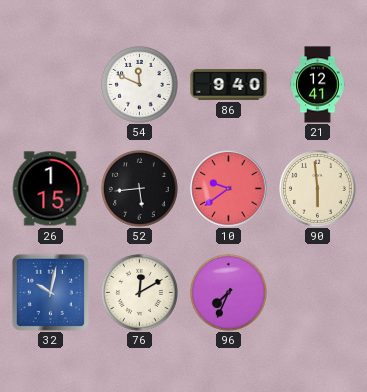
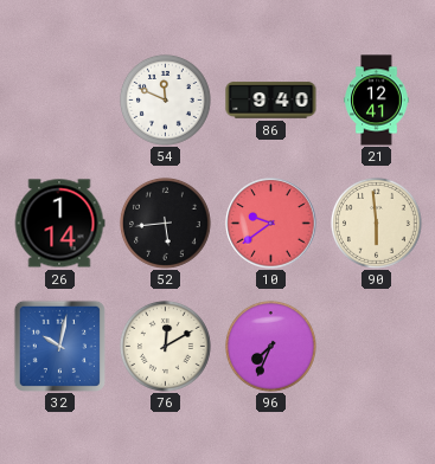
26: 1:15 -> 1:14
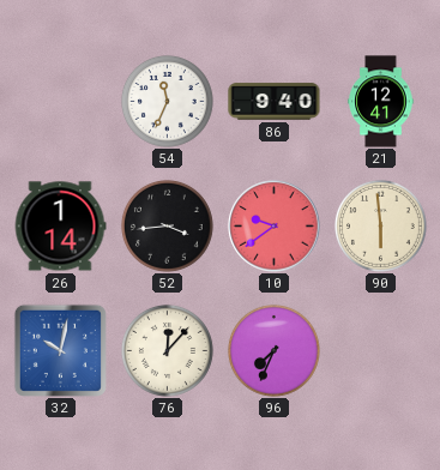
54: 11:49 -> 11:34
52: 5:44 -> 3:44
76: 12:10 -> 12:07
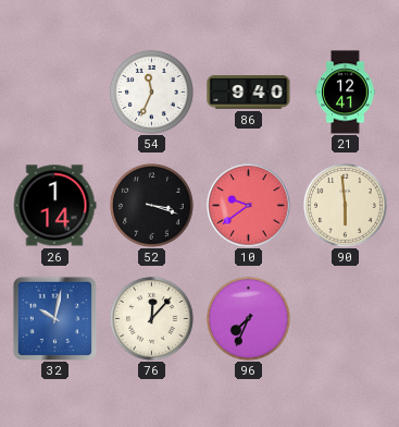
52: 3:44 -> 3:18
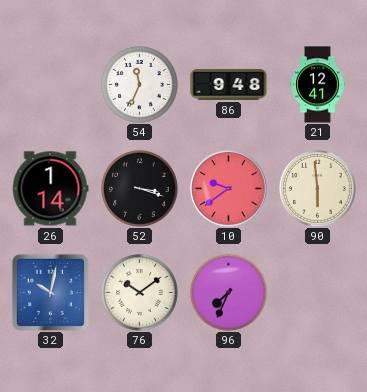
86: 9:40 -> 9:48
76: 12:07 -> 10:09
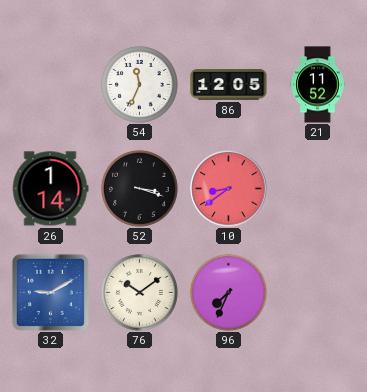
86: 9:48 -> 12:05
21: 12:41 -> 11:52
10: 9:39 -> 8:39
90: 5:59 -> none
32: 10:02 -> 9:10
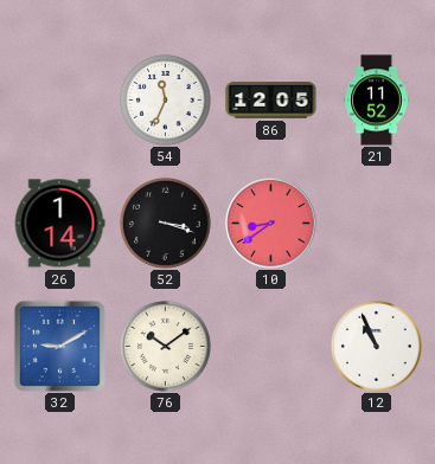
96: 7:34 -> none
12: none -> 10:56
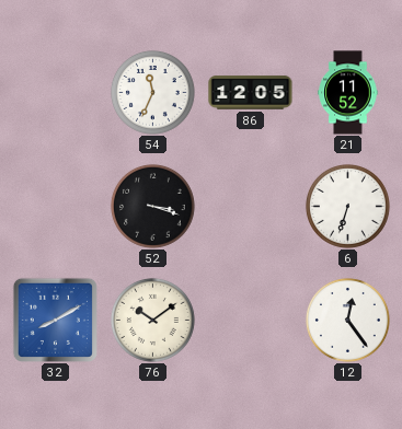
26: 1:14 -> none
10: 8:39 -> none
6: none -> 6:33
32: 9:10 -> 8:10
12: 10:56 -> 12:24
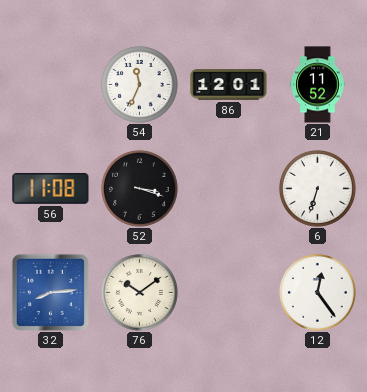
86: 12:05 -> 12:01
56: none -> 11:08
32: 8:10 -> 8:14
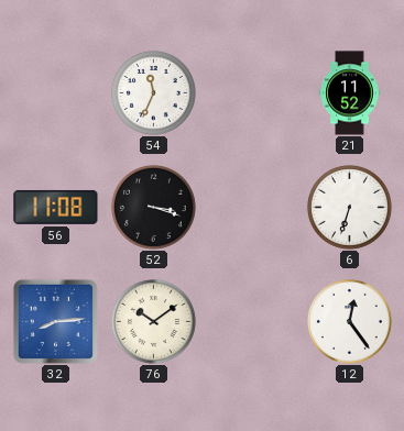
86: 12:01 -> none
